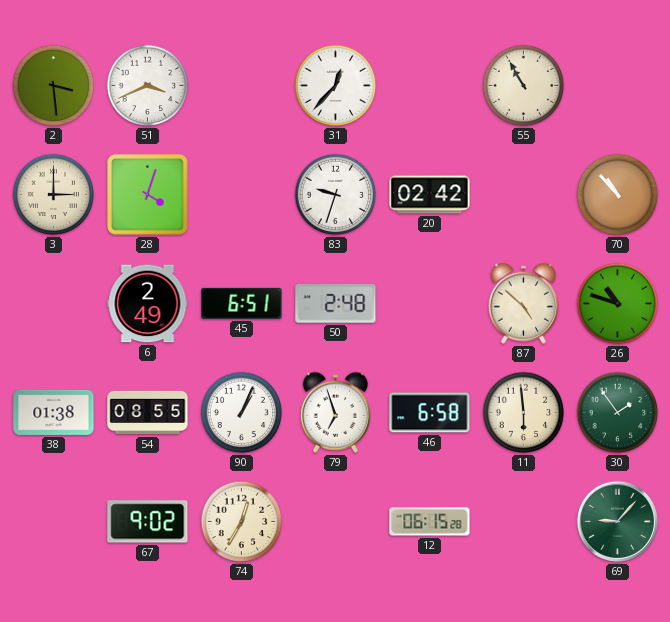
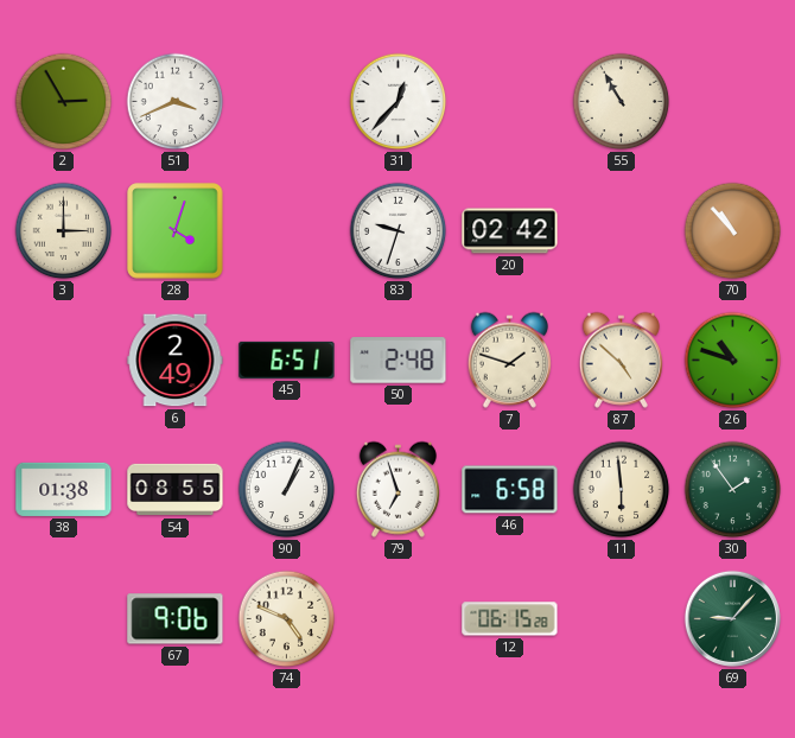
2: 3:29 -> 2:55
7: none -> 1:48
67: 9:02 -> 9:06
74: 12:35 -> 4:49
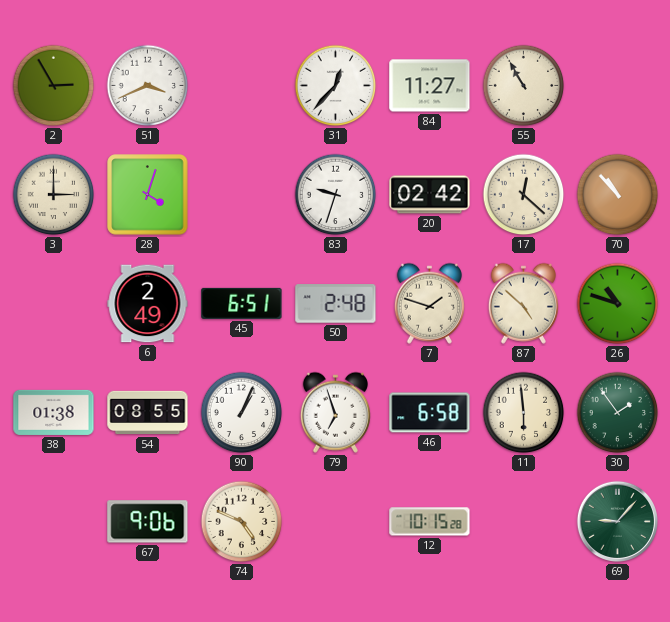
84: none -> 11:27
17: none -> 12:22
12: 06:15 -> 10:15
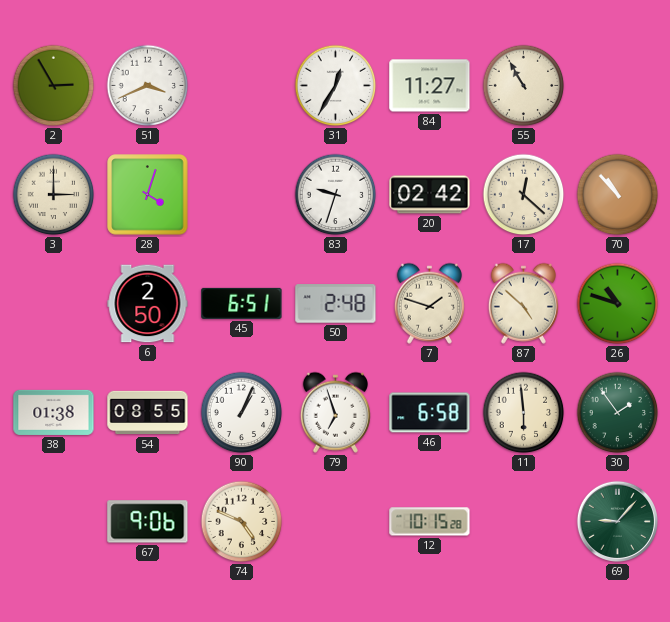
31: 12:37 -> 12:35
6: 2:49 -> 2:50
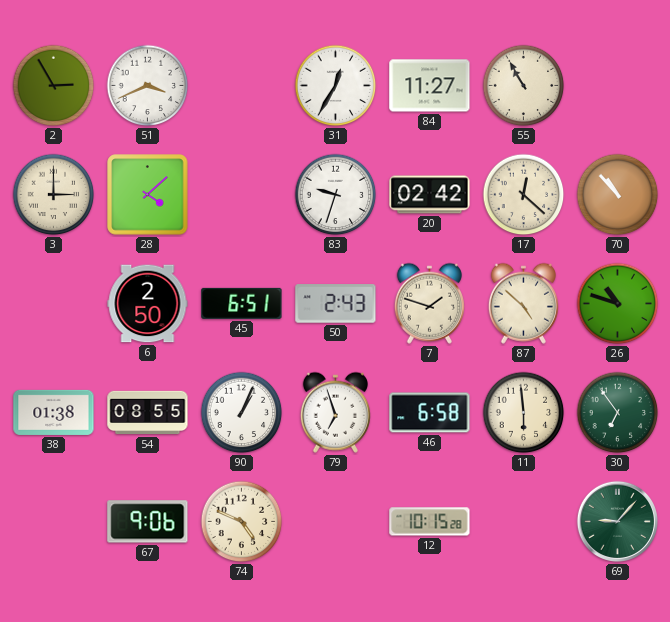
28: 4:03 -> 4:08
50: 2:48 -> 2:43
30: 1:54 -> 6:54
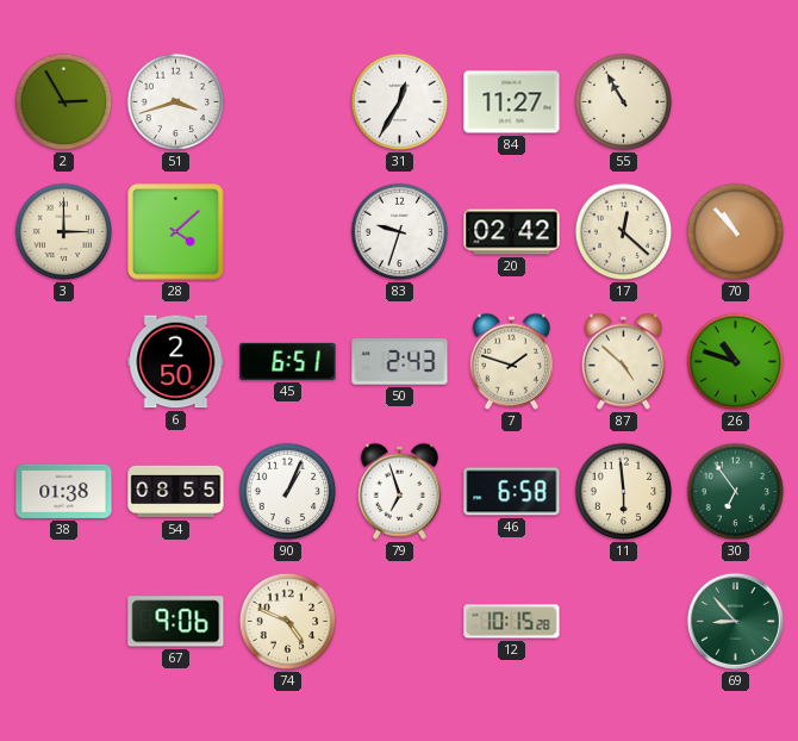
51: 3:41 -> 3:42
69: 9:07 -> 8:53
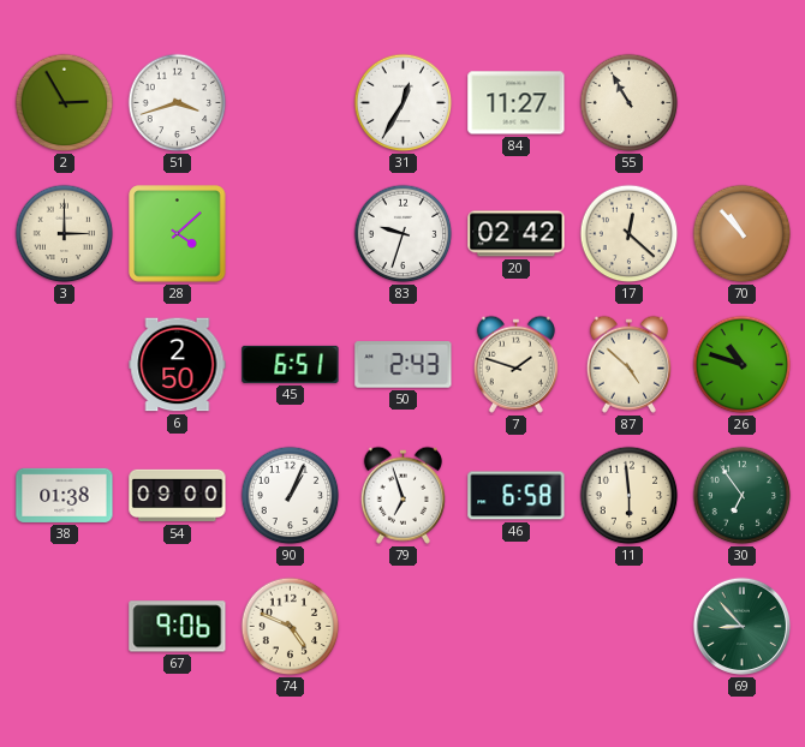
54: 08:55 -> 09:00
12: 10:15 -> none
